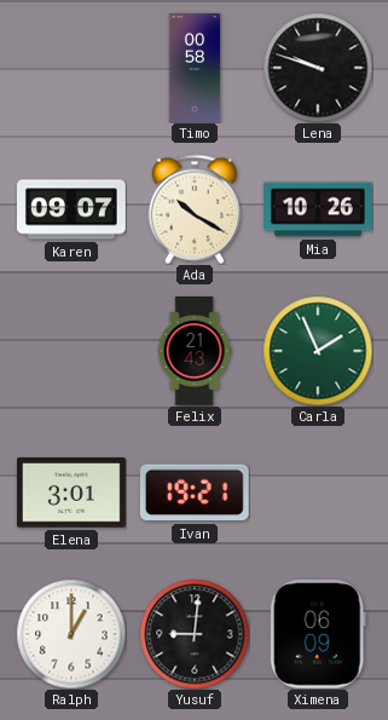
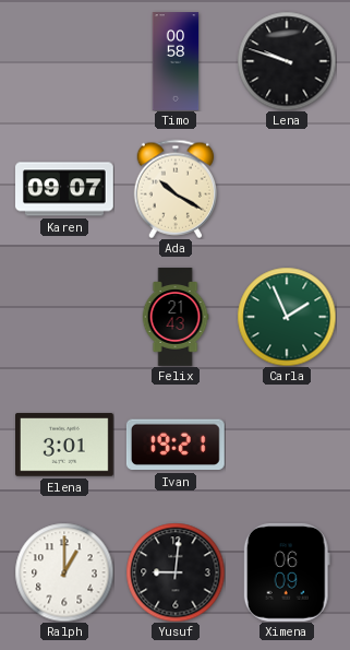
Mia: 10:26 -> none
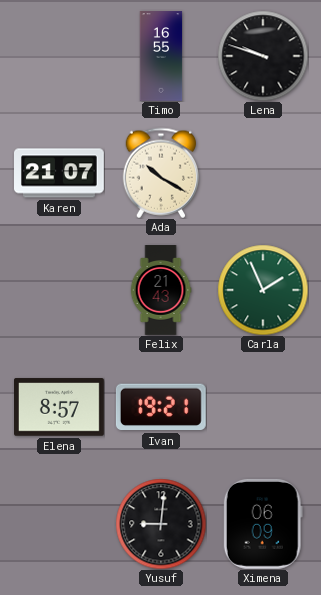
Timo: 00:58 -> 16:55
Karen: 09:07 -> 21:07
Elena: 3:01 -> 8:57
Ralph: 1:00 -> none
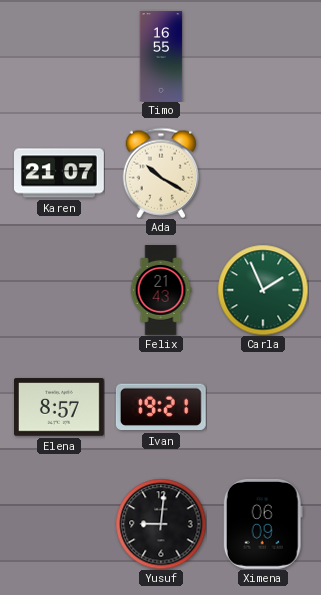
Lena: 9:48 -> none
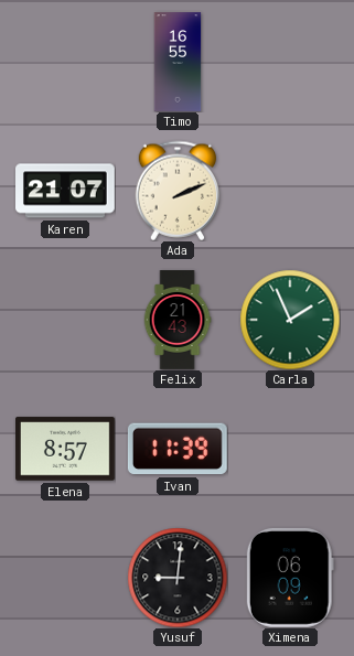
Ada: 10:20 -> 2:11
Ivan: 19:21 -> 11:39
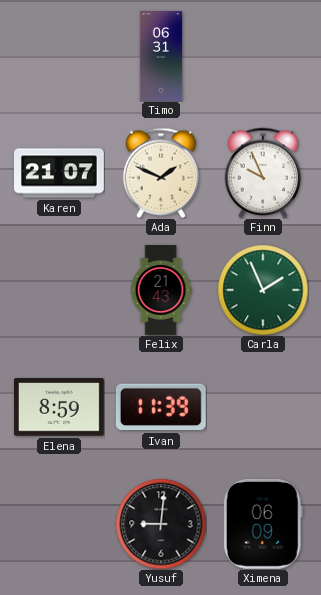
Timo: 16:55 -> 06:31
Ada: 2:11 -> 1:49
Finn: none -> 9:56
Elena: 8:57 -> 8:59
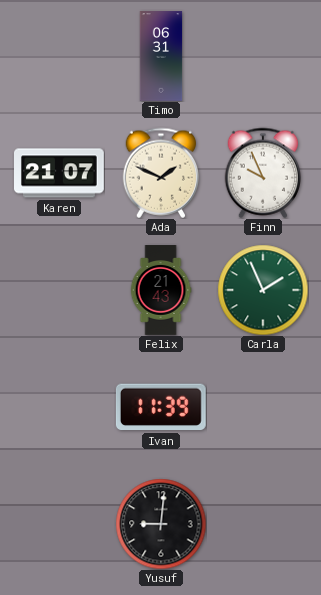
Elena: 8:59 -> none
Ximena: 06:09 -> none
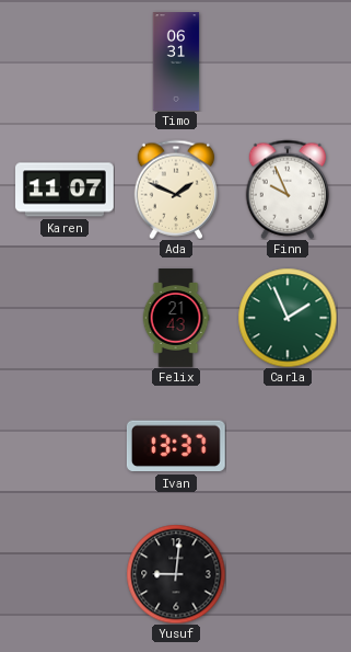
Karen: 21:07 -> 11:07
Ivan: 11:39 -> 13:37
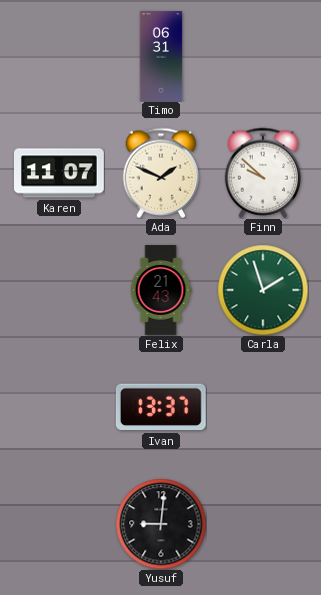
Finn: 9:56 -> 9:52
Carla: 1:56 -> 1:57
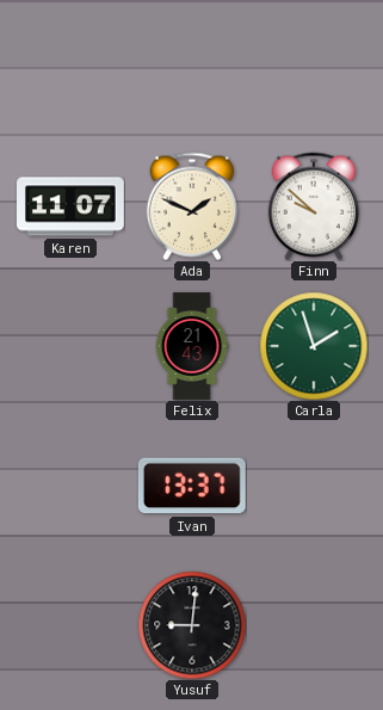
Timo: 06:31 -> none
